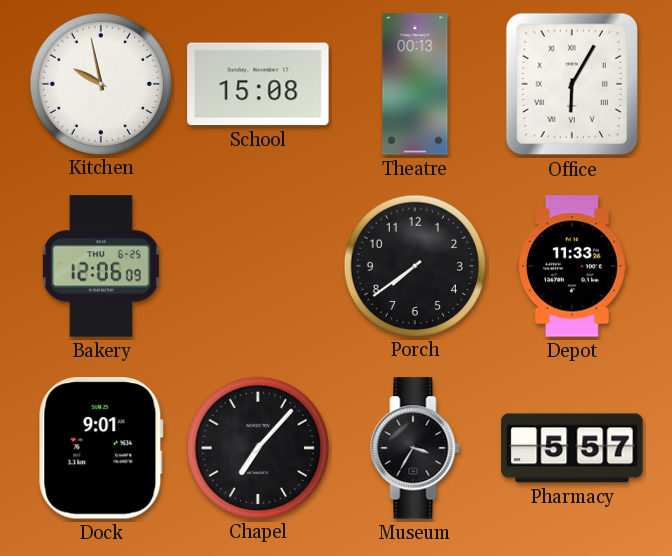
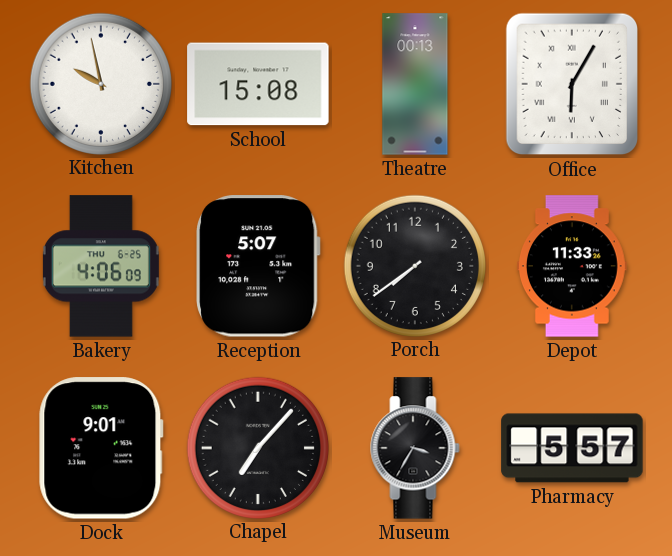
Bakery: 12:06 -> 4:06
Reception: none -> 5:07
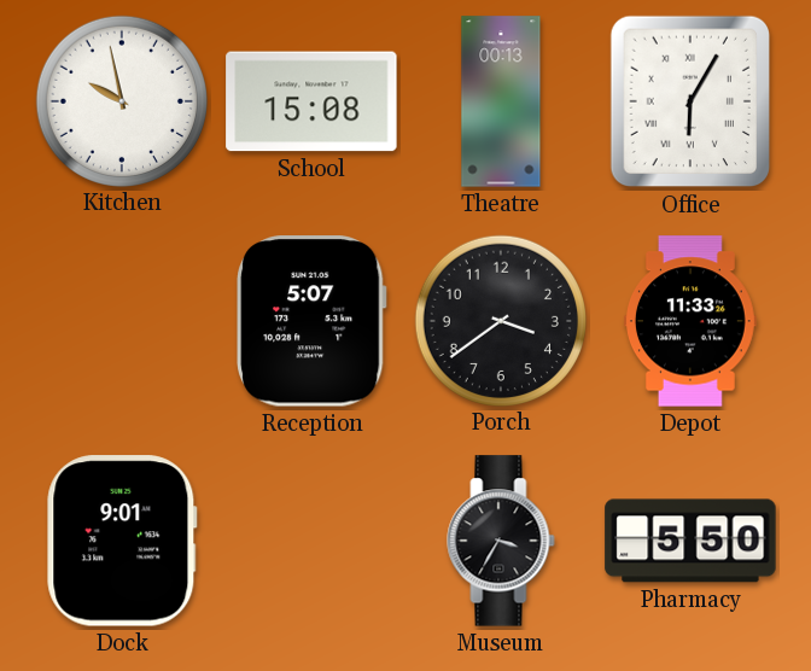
Bakery: 4:06 -> none
Porch: 7:39 -> 3:39
Chapel: 7:07 -> none
Pharmacy: 5:57 -> 5:50
